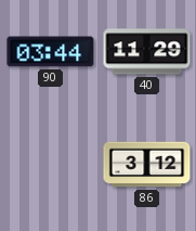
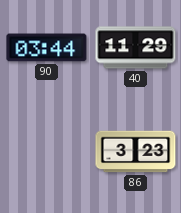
86: 3:12 -> 3:23
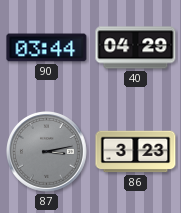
40: 11:29 -> 04:29
87: none -> 3:13
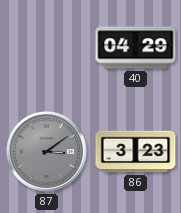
90: 03:44 -> none
87: 3:13 -> 3:09
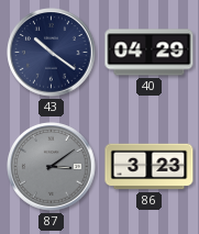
43: none -> 10:21
